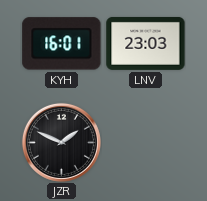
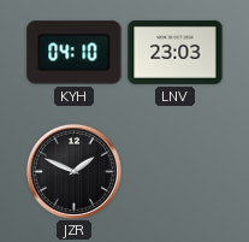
KYH: 16:01 -> 04:10
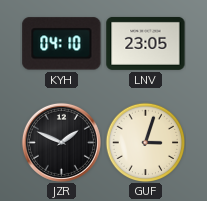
LNV: 23:03 -> 23:05
GUF: none -> 3:03
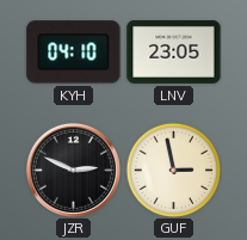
JZR: 1:49 -> 2:49
GUF: 3:03 -> 2:58
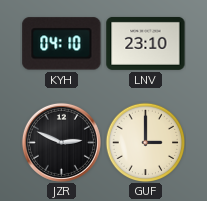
LNV: 23:05 -> 23:10
GUF: 2:58 -> 3:00
